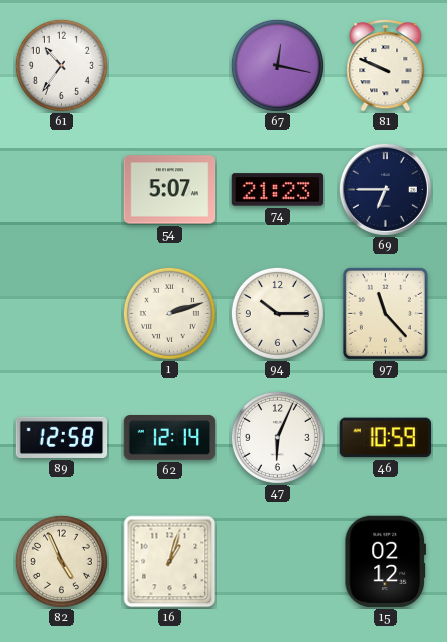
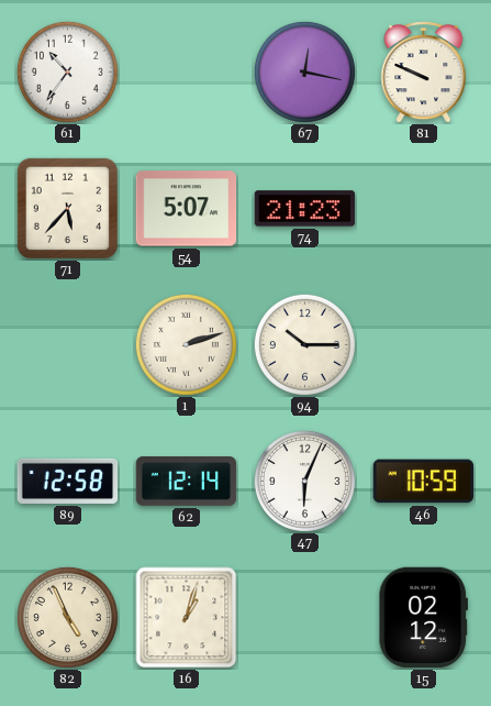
71: none -> 5:37
69: 6:45 -> none
97: 11:23 -> none
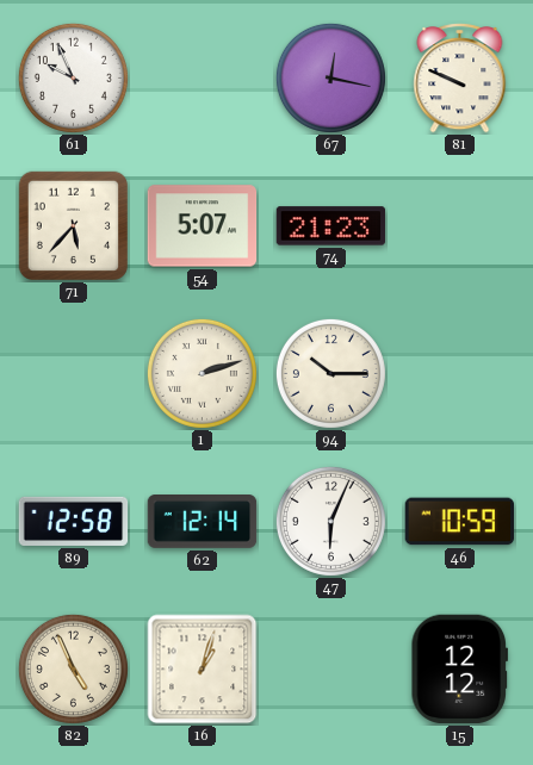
61: 10:36 -> 9:56
15: 02:12 -> 12:12
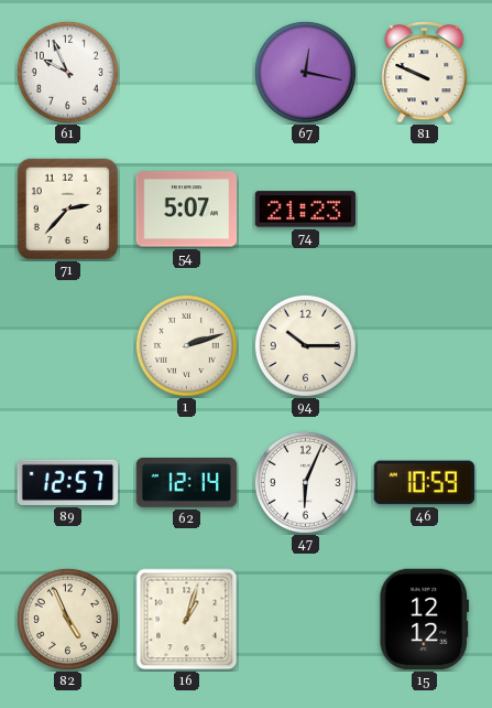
71: 5:37 -> 2:37
89: 12:58 -> 12:57
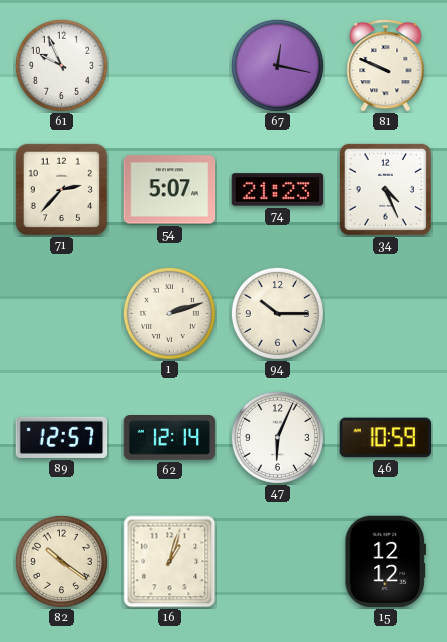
34: none -> 4:26
82: 4:56 -> 10:21
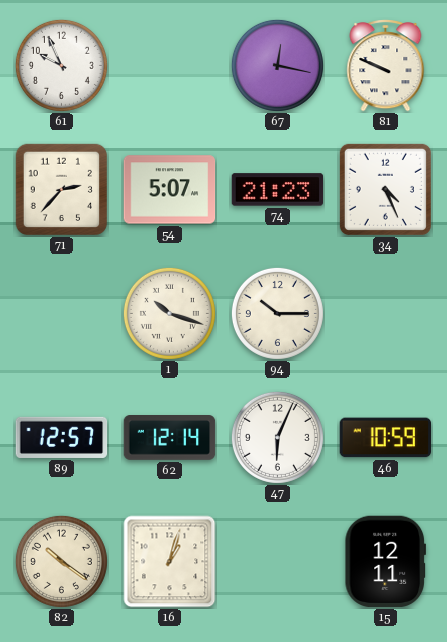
1: 2:12 -> 10:18
15: 12:12 -> 12:11
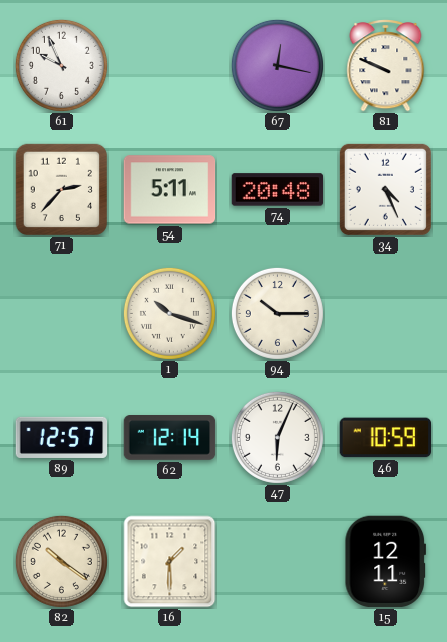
54: 5:07 -> 5:11
74: 21:23 -> 20:48
16: 1:03 -> 1:30
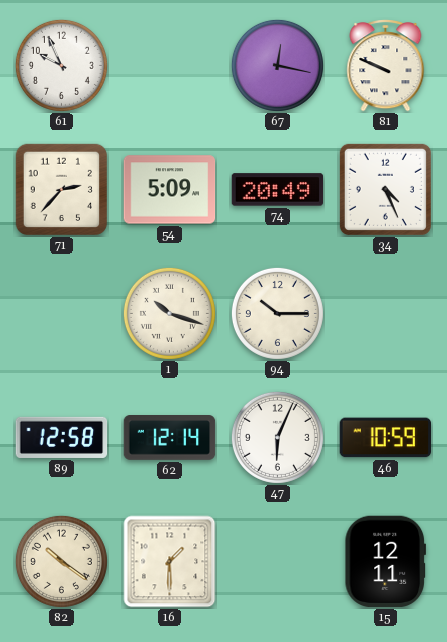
54: 5:11 -> 5:09
74: 20:48 -> 20:49
89: 12:57 -> 12:58
